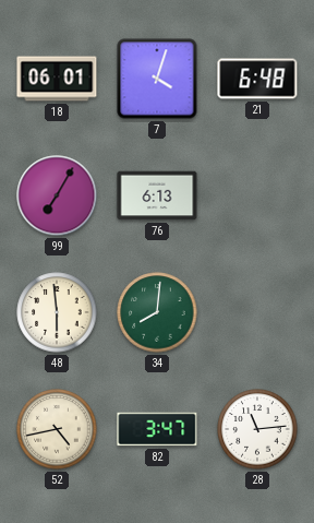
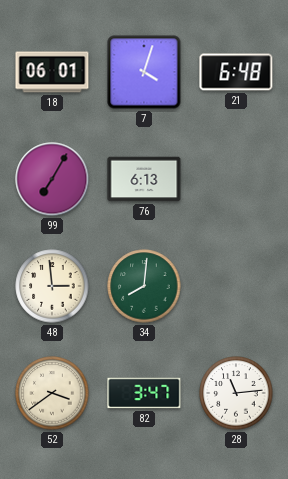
48: 5:59 -> 2:59
52: 4:43 -> 3:39
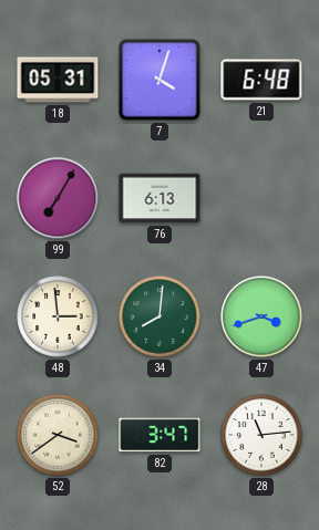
18: 06:01 -> 05:31
47: none -> 3:42
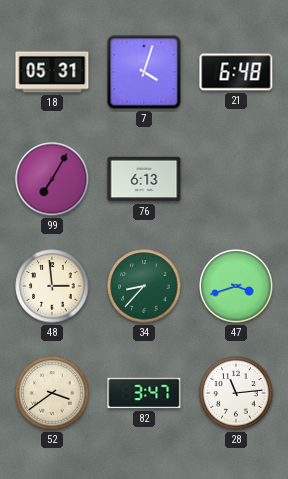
34: 8:01 -> 8:37
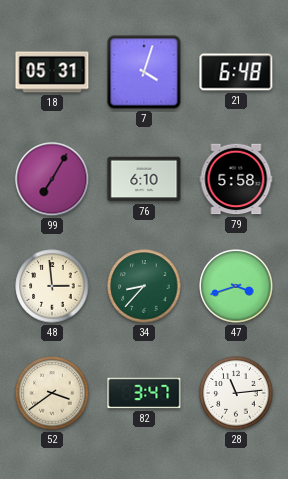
76: 6:13 -> 6:10
79: none -> 5:58
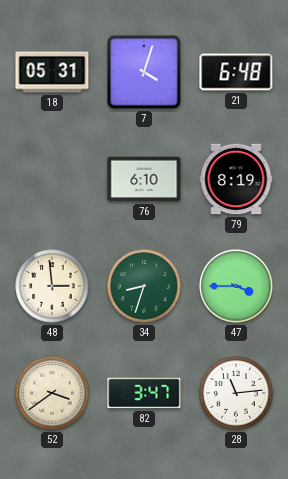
99: 7:05 -> none
79: 5:58 -> 8:19
34: 8:37 -> 8:33
47: 3:42 -> 3:45
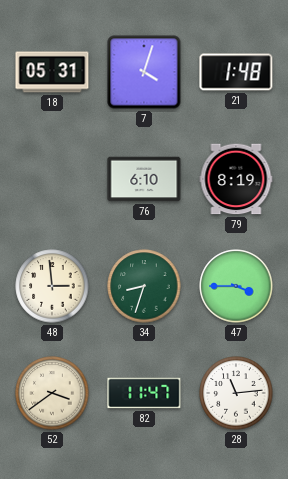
21: 6:48 -> 1:48
82: 3:47 -> 11:47
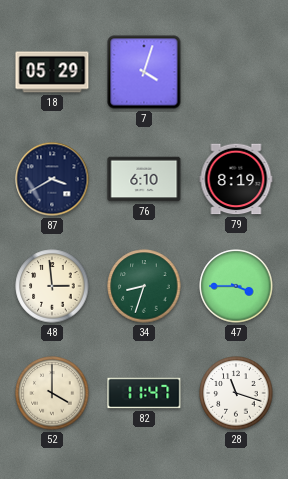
18: 05:31 -> 05:29
21: 1:48 -> none
87: none -> 3:40
52: 3:39 -> 4:00
28: 11:14 -> 11:18
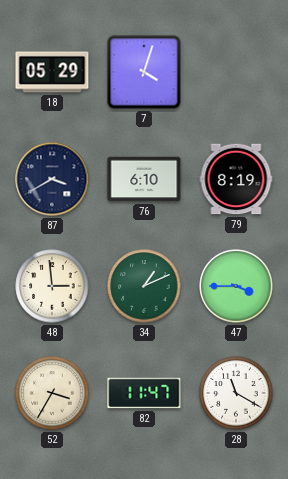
34: 8:33 -> 1:11
52: 4:00 -> 3:35
28: 11:18 -> 11:20
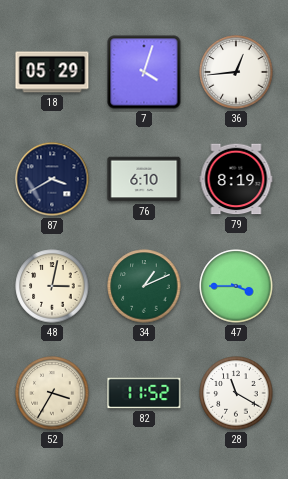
36: none -> 12:44
48: 2:59 -> 3:02
82: 11:47 -> 11:52
